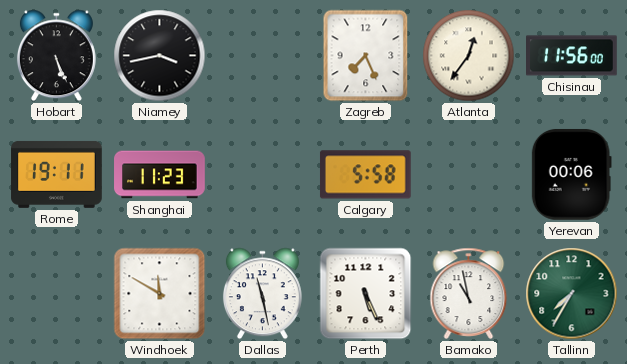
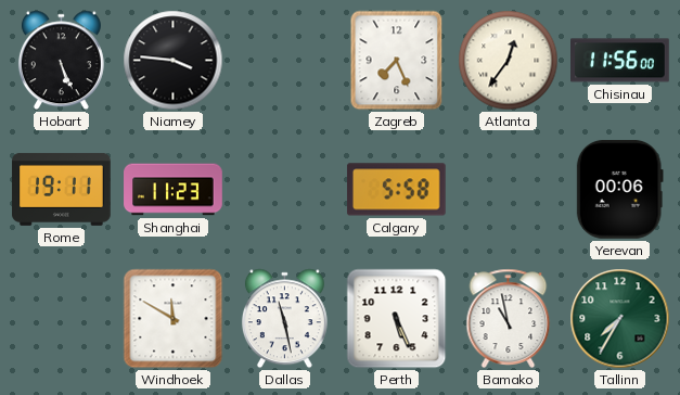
Niamey: 3:43 -> 3:46
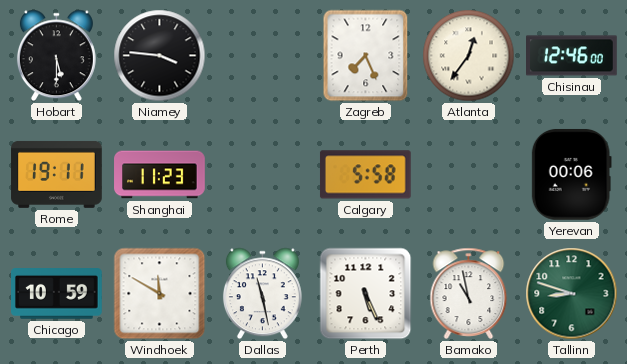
Hobart: 5:26 -> 5:30
Chisinau: 11:56 -> 12:46
Chicago: none -> 10:59
Tallinn: 7:35 -> 8:48
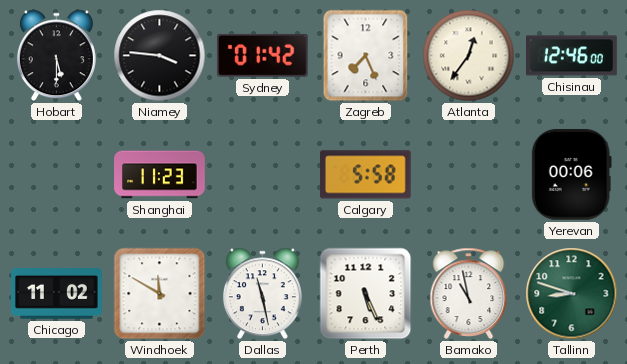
Sydney: none -> 01:42
Rome: 19:11 -> none
Chicago: 10:59 -> 11:02
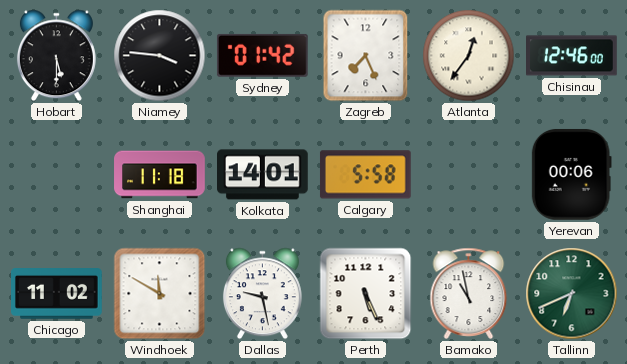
Shanghai: 11:23 -> 11:18
Kolkata: none -> 14:01
Dallas: 11:28 -> 9:28
Tallinn: 8:48 -> 6:41
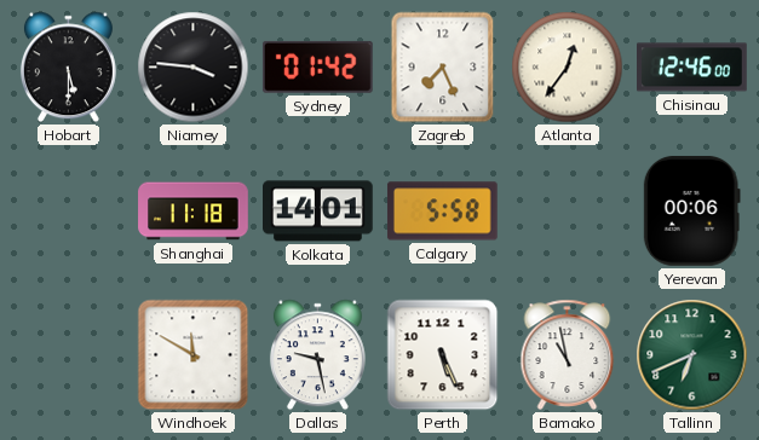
Chicago: 11:02 -> none
